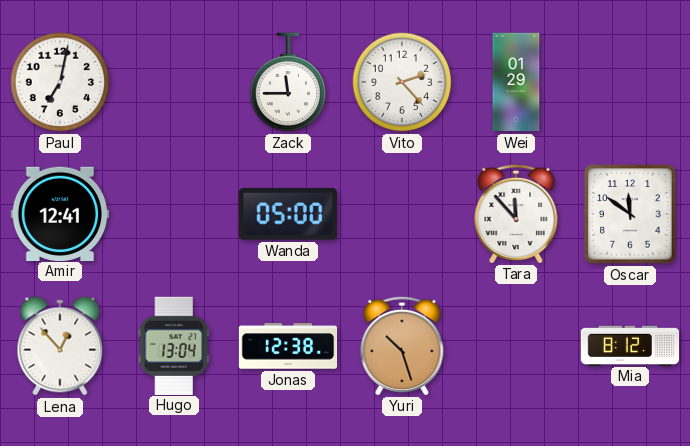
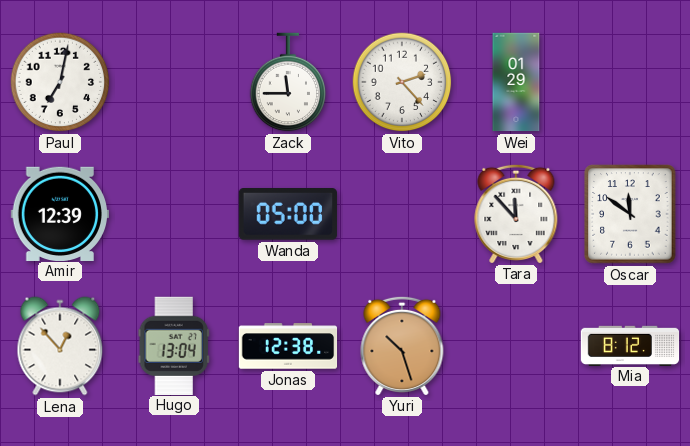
Amir: 12:41 -> 12:39
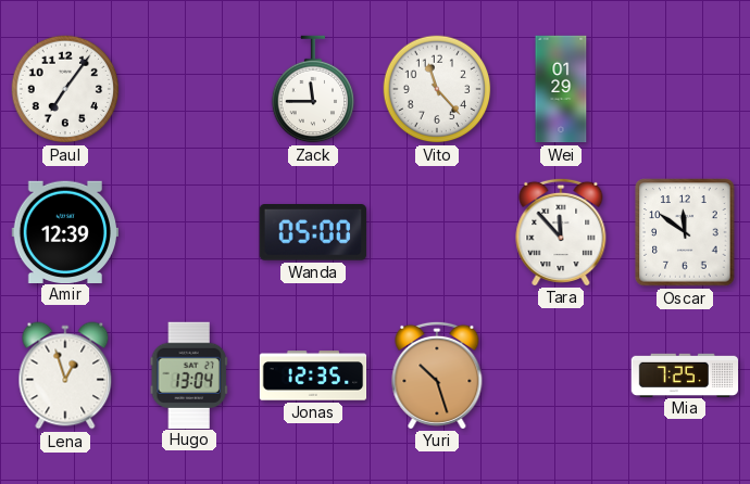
Paul: 7:02 -> 7:06
Vito: 2:23 -> 11:23
Lena: 12:53 -> 12:57
Jonas: 12:38 -> 12:35
Mia: 8:12 -> 7:25
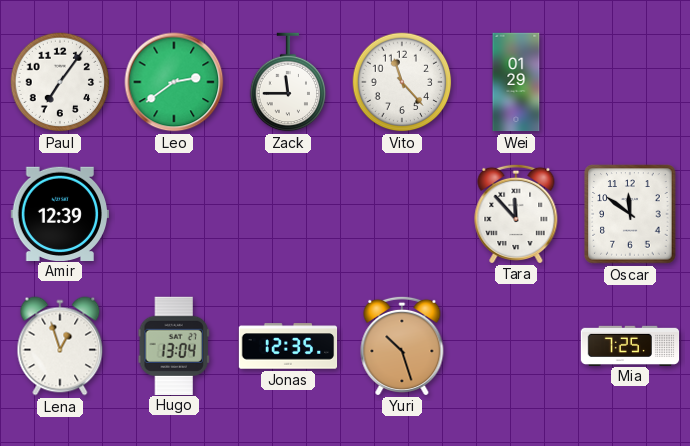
Leo: none -> 2:39
Wanda: 05:00 -> none
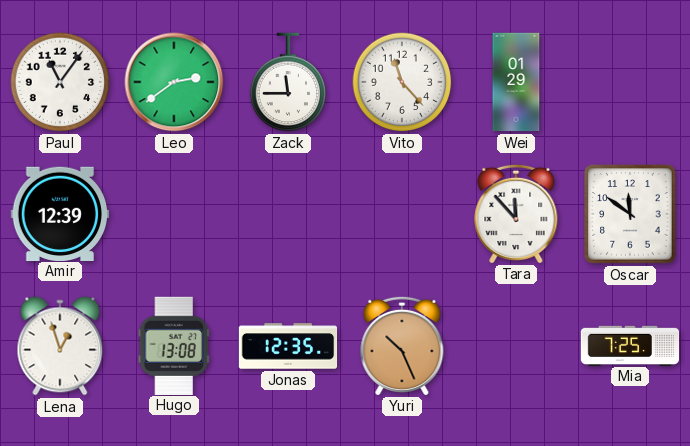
Paul: 7:06 -> 11:06
Hugo: 13:04 -> 13:08
Yuri: 10:27 -> 10:26
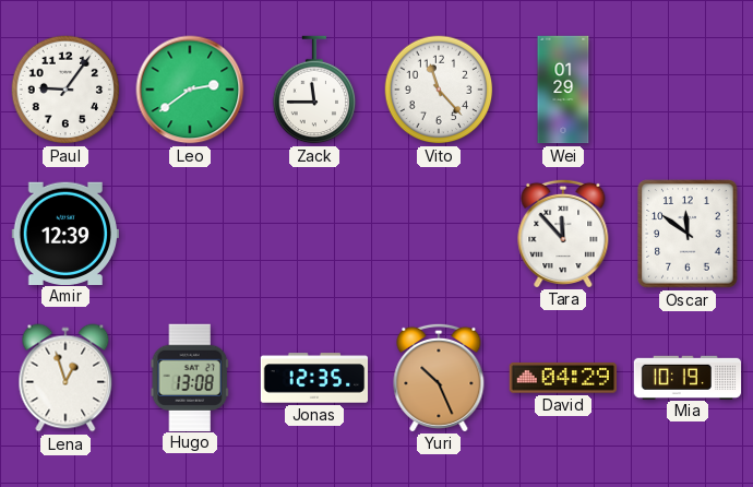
Paul: 11:06 -> 9:06
David: none -> 04:29
Mia: 7:25 -> 10:19
